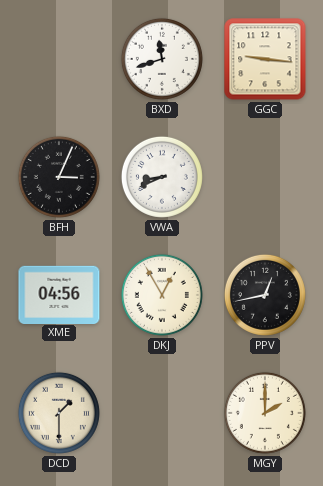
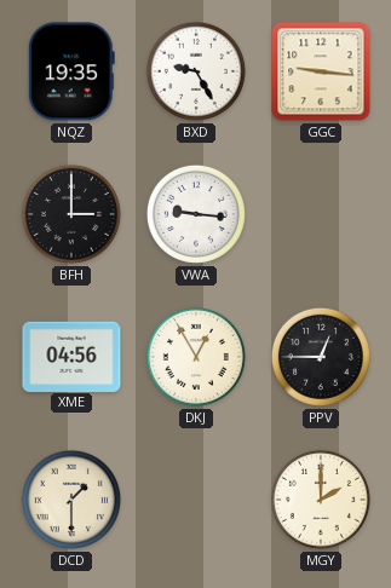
NQZ: none -> 19:35
BXD: 11:42 -> 9:25
BFH: 3:04 -> 3:00
VWA: 8:41 -> 9:16
PPV: 12:43 -> 12:45
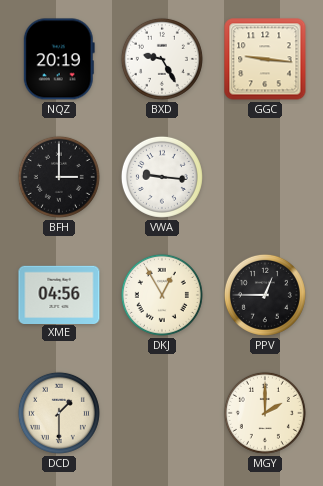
NQZ: 19:35 -> 20:19
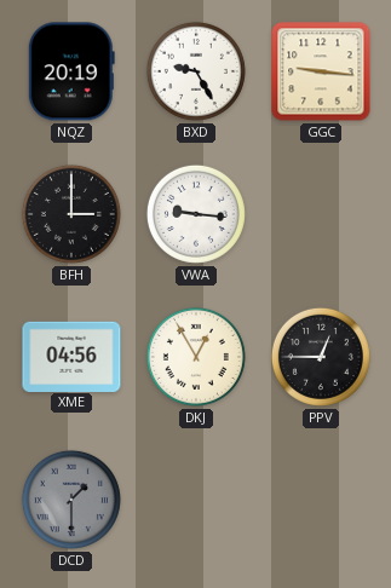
DCD dial: cream -> grey
MGY: 2:00 -> none
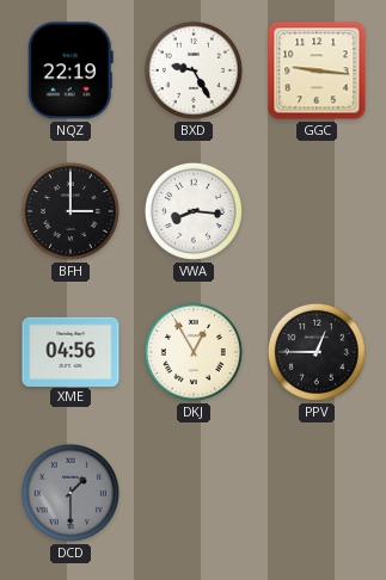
NQZ: 20:19 -> 22:19
VWA: 9:16 -> 8:16
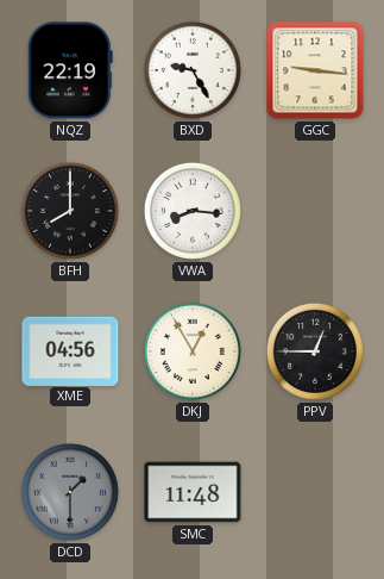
BFH: 3:00 -> 8:00
SMC: none -> 11:48
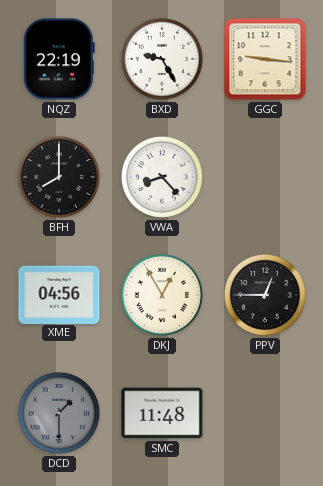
VWA: 8:16 -> 8:23
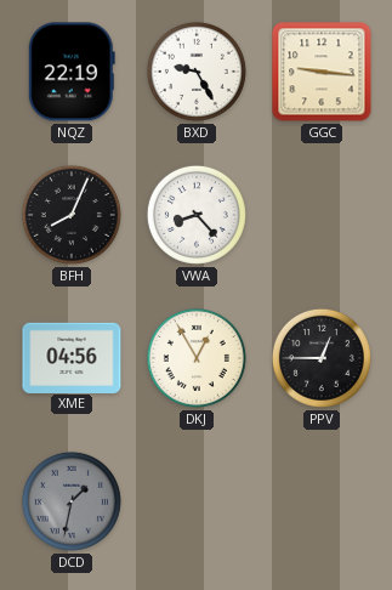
BFH: 8:00 -> 8:04
DCD: 1:30 -> 1:32
SMC: 11:48 -> none
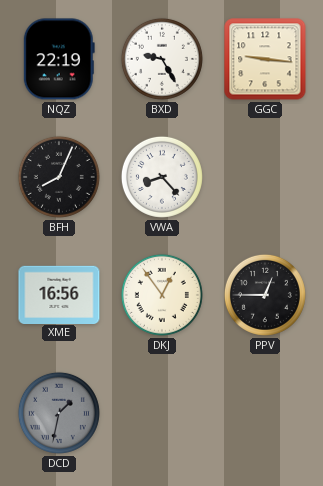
XME: 04:56 -> 16:56
DKJ: 12:55 -> 12:54
